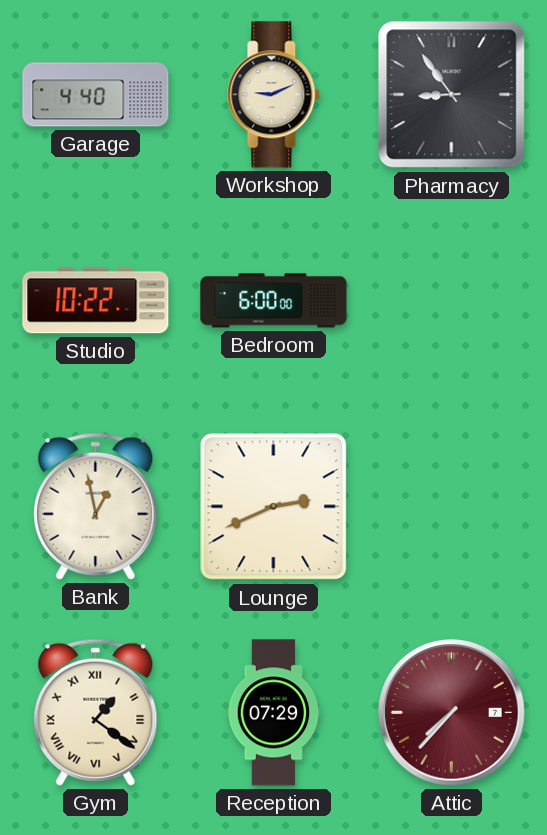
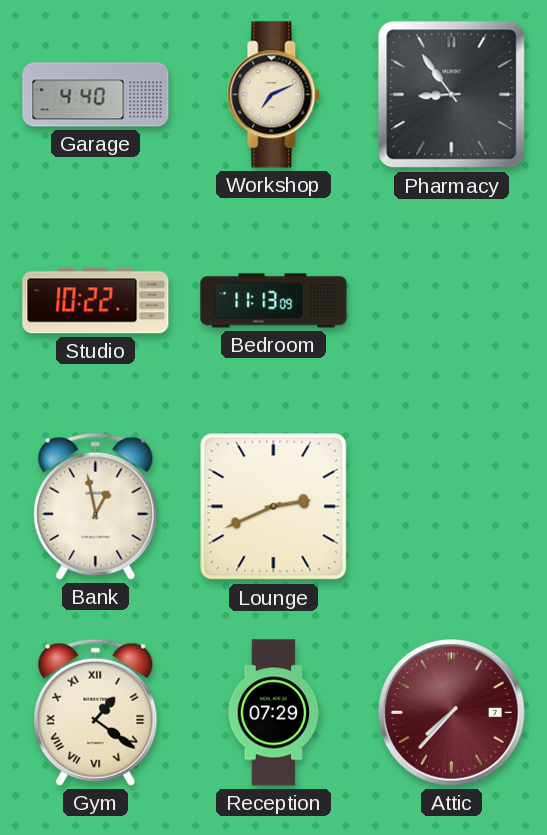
Workshop: 9:11 -> 7:11
Bedroom: 6:00 -> 11:13
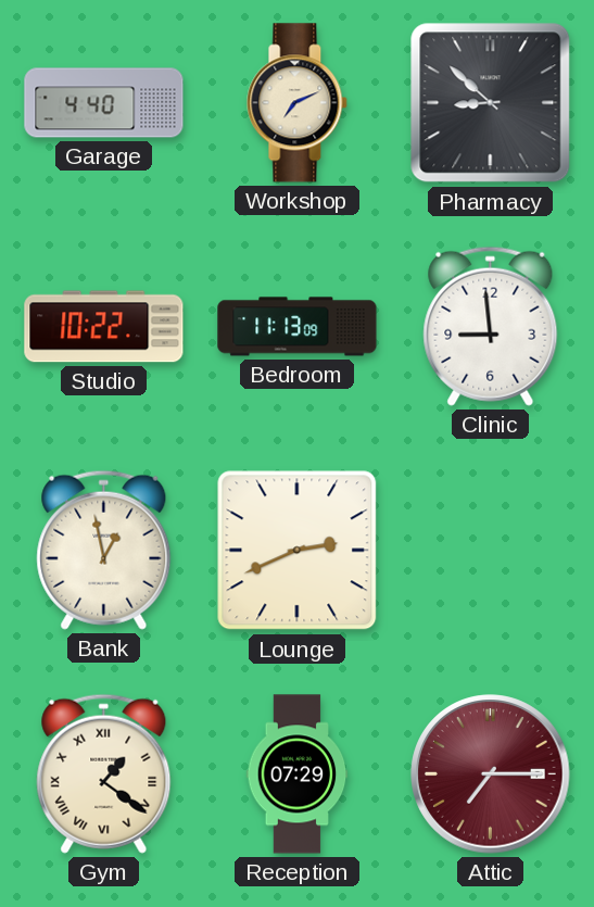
Pharmacy: 8:54 -> 8:52
Clinic: none -> 8:59
Attic: 7:37 -> 7:15
